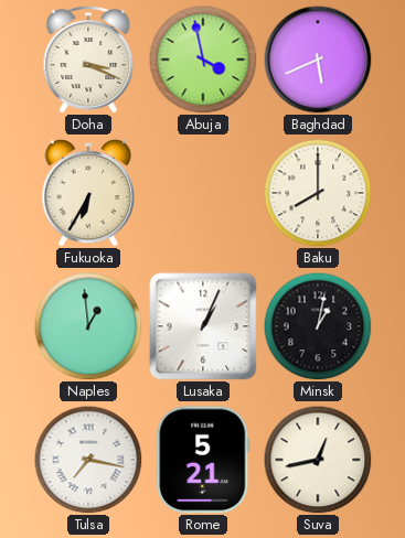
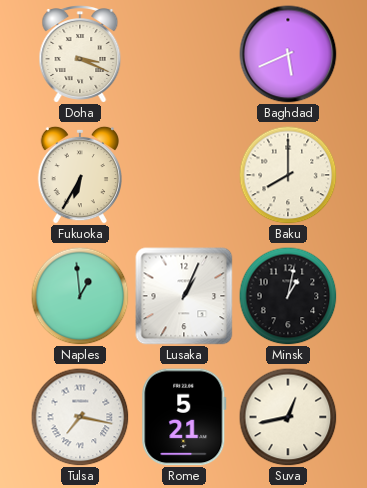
Abuja: 3:58 -> none
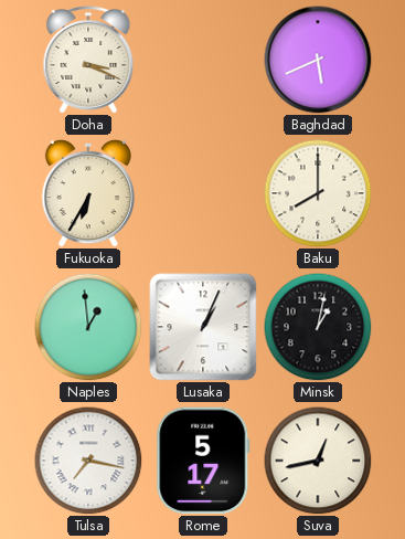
Rome: 5:21 -> 5:17
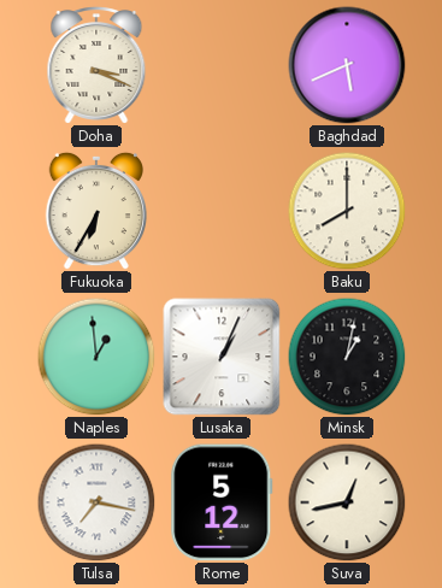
Rome: 5:17 -> 5:12
